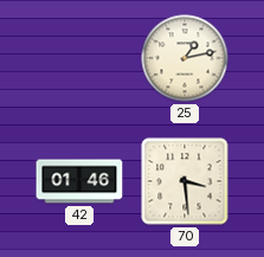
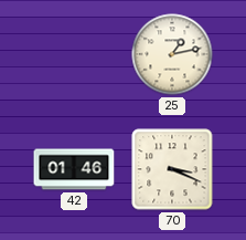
70: 3:29 -> 3:19
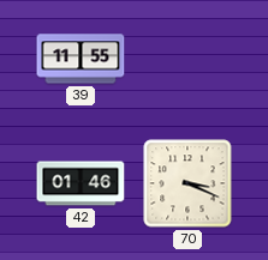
39: none -> 11:55
25: 1:13 -> none
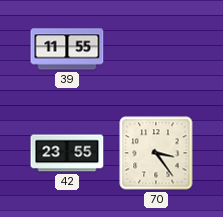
42: 01:46 -> 23:55
70: 3:19 -> 3:24
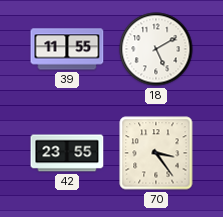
18: none -> 5:10
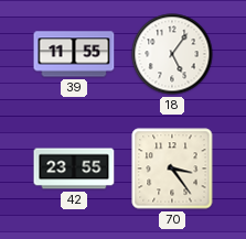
18: 5:10 -> 5:06
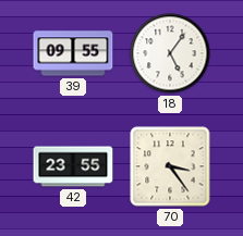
39: 11:55 -> 09:55
